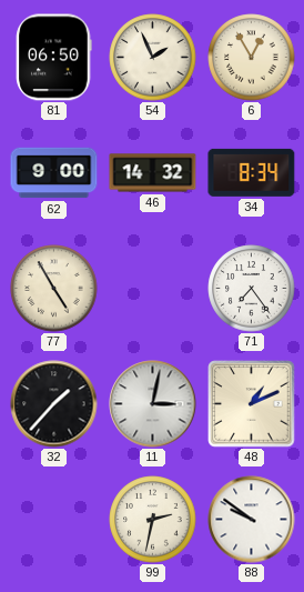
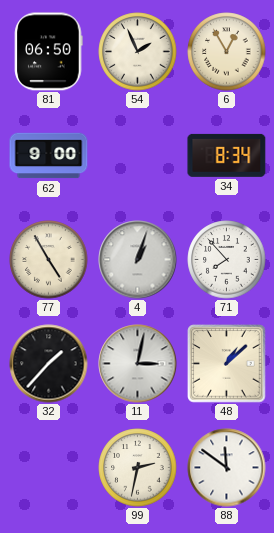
46: 14:32 -> none
4: none -> 1:03
71: 7:24 -> 7:53
48: 1:11 -> 1:08
88: 9:51 -> 11:51
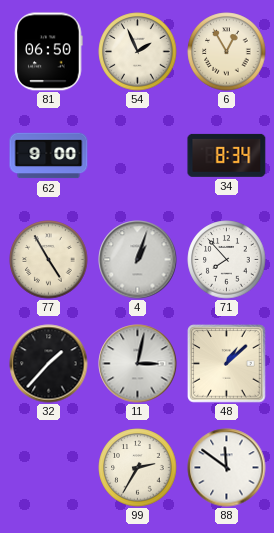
99: 2:32 -> 2:35
